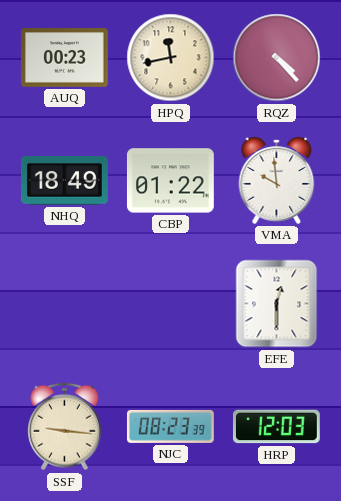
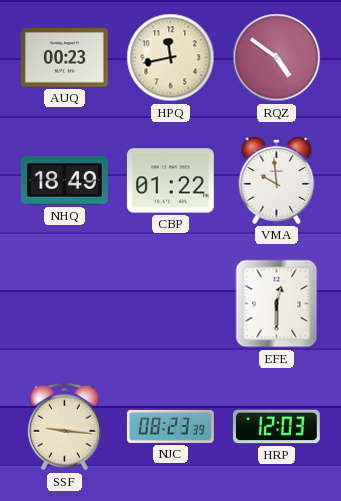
RQZ: 4:23 -> 4:51
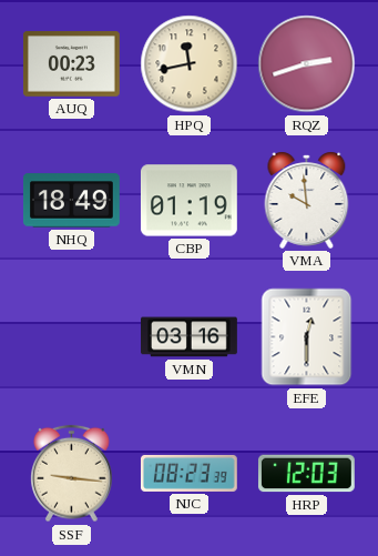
RQZ: 4:51 -> 2:42
CBP: 01:22 -> 01:19
VMN: none -> 03:16
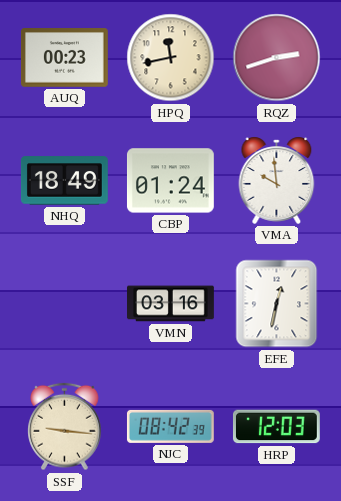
CBP: 01:19 -> 01:24
EFE: 12:30 -> 12:32
NJC: 08:23 -> 08:42
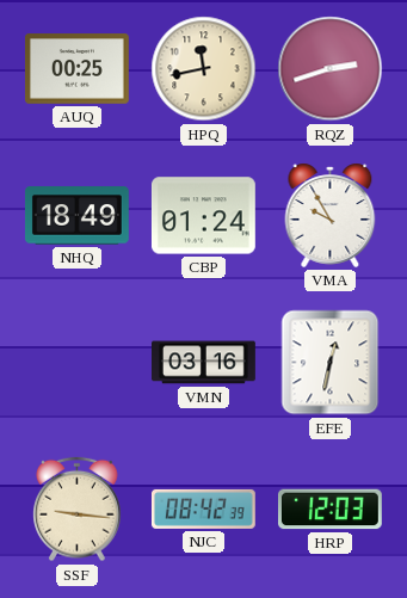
AUQ: 00:23 -> 00:25
VMA: 9:59 -> 9:55
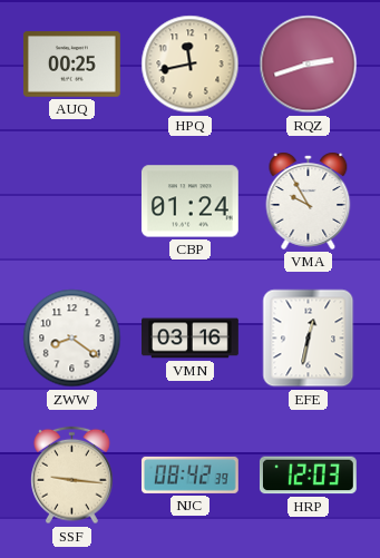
NHQ: 18:49 -> none
ZWW: none -> 8:21
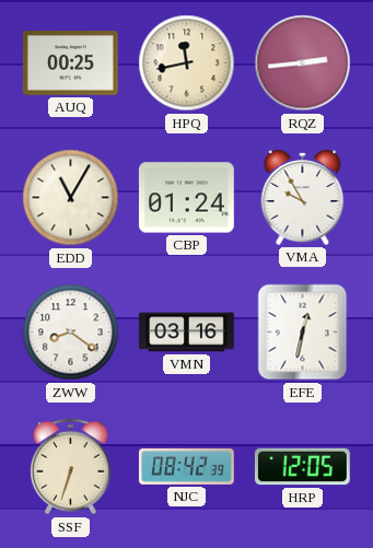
RQZ: 2:42 -> 2:44
EDD: none -> 11:05
SSF: 9:16 -> 6:33
HRP: 12:03 -> 12:05
